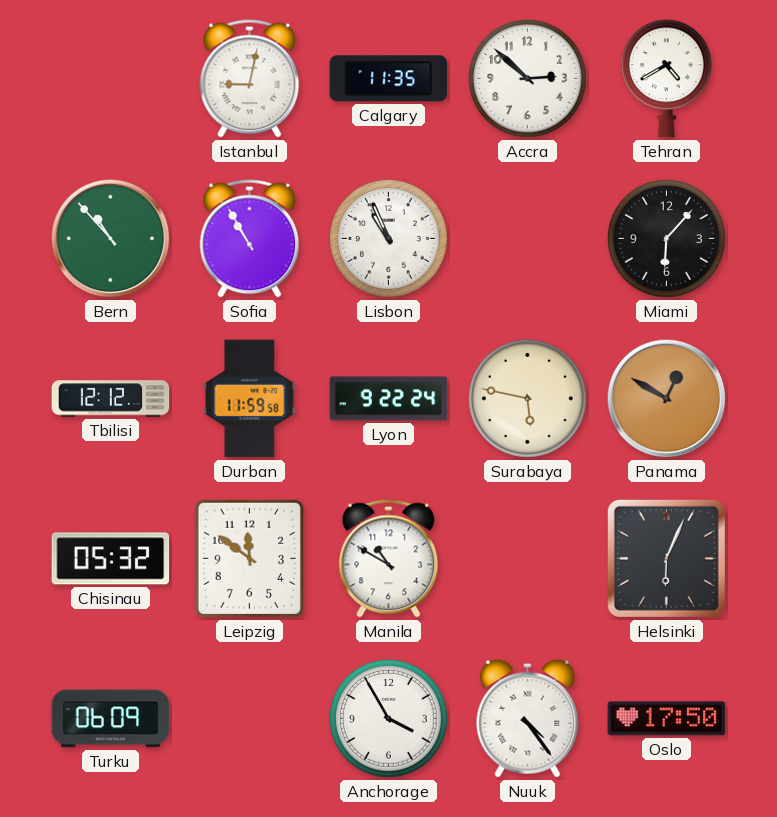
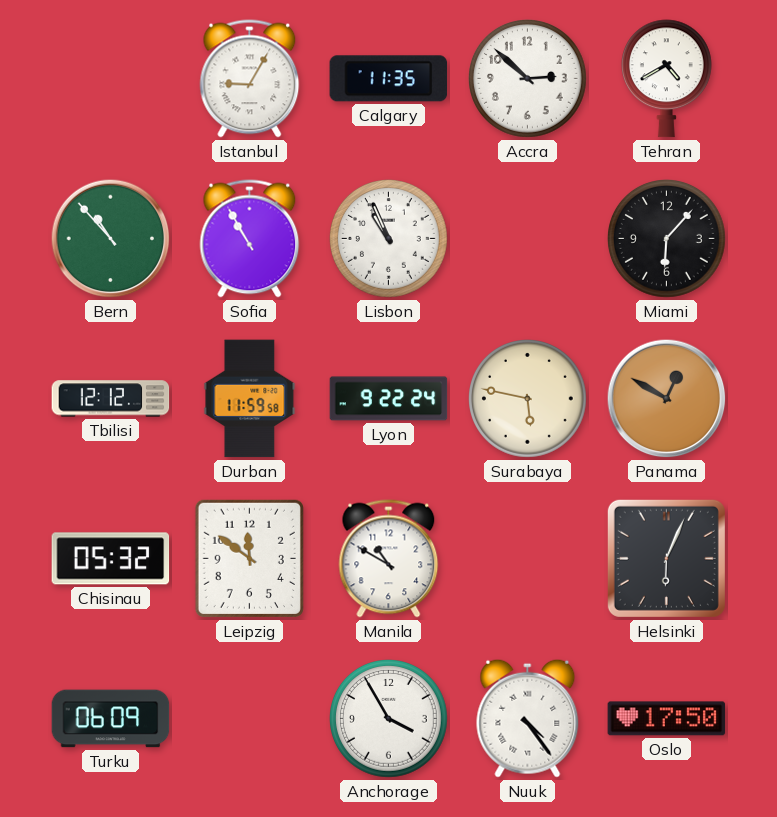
Istanbul: 9:02 -> 9:05
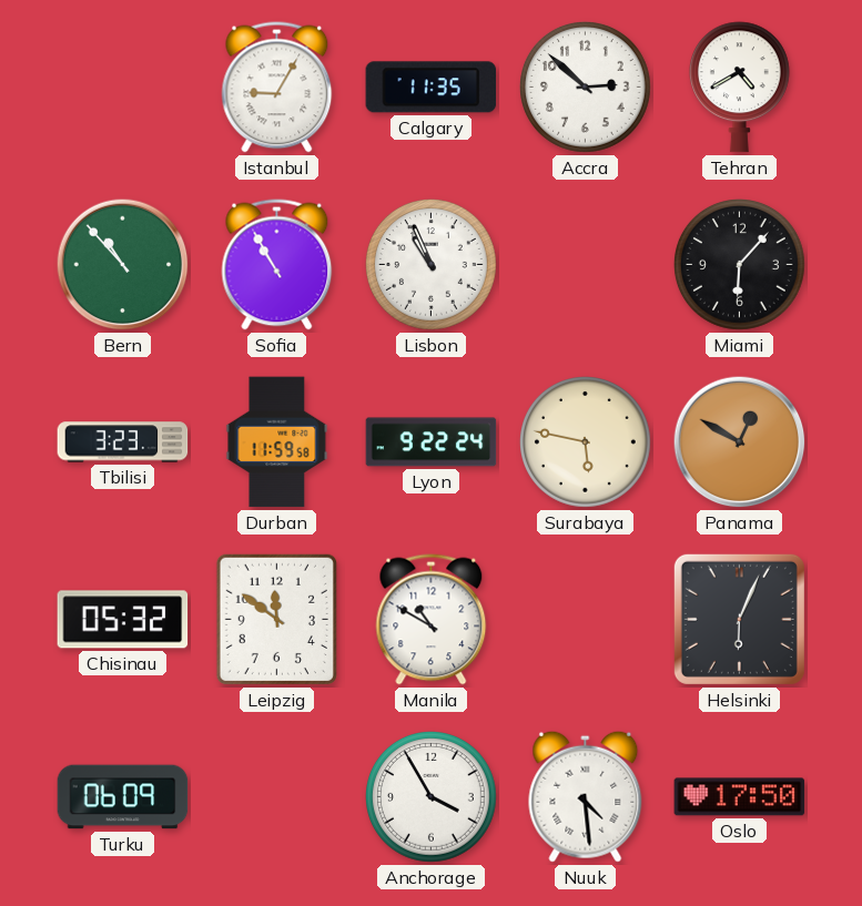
Tbilisi: 12:12 -> 3:23
Nuuk: 4:24 -> 4:29
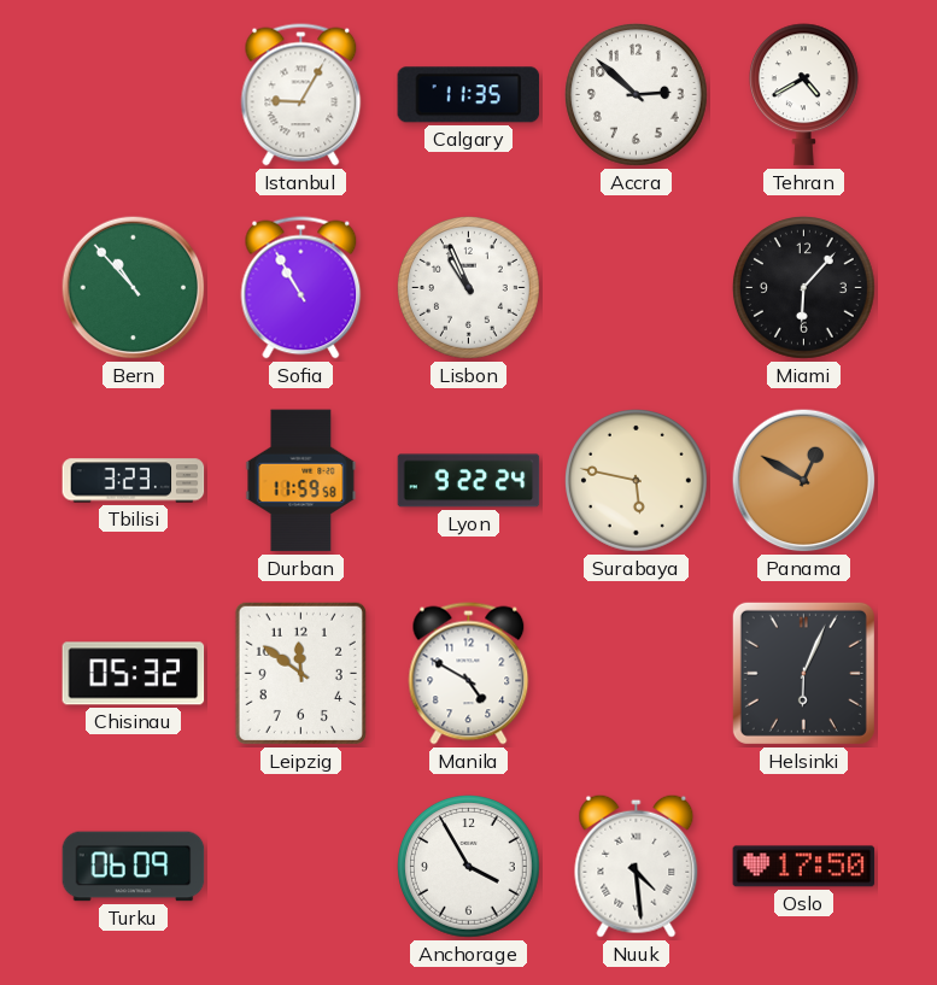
Manila: 10:50 -> 4:50
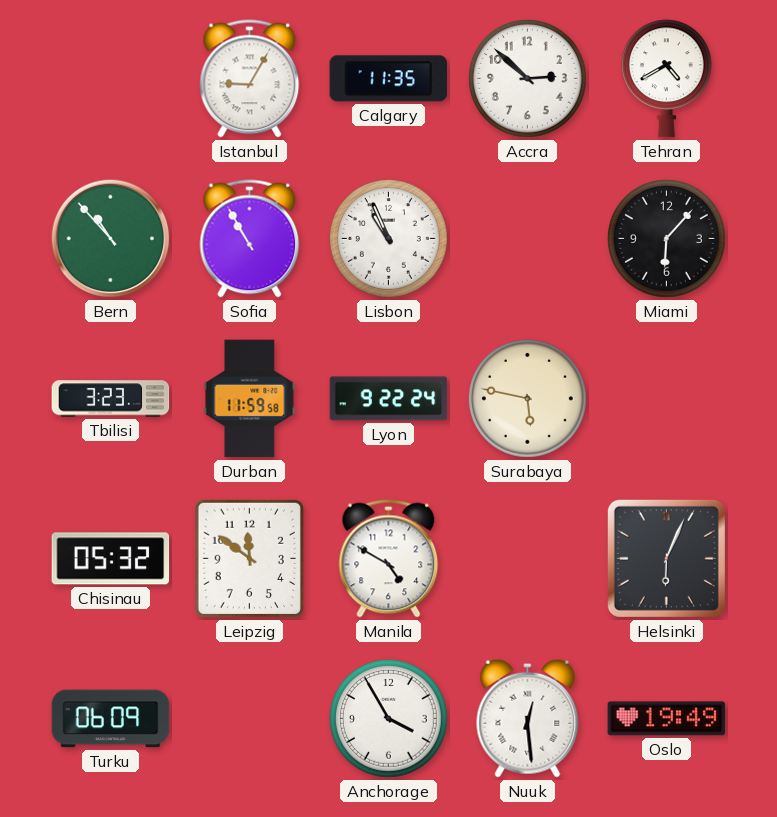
Panama: 12:50 -> none
Nuuk: 4:29 -> 12:29
Oslo: 17:50 -> 19:49
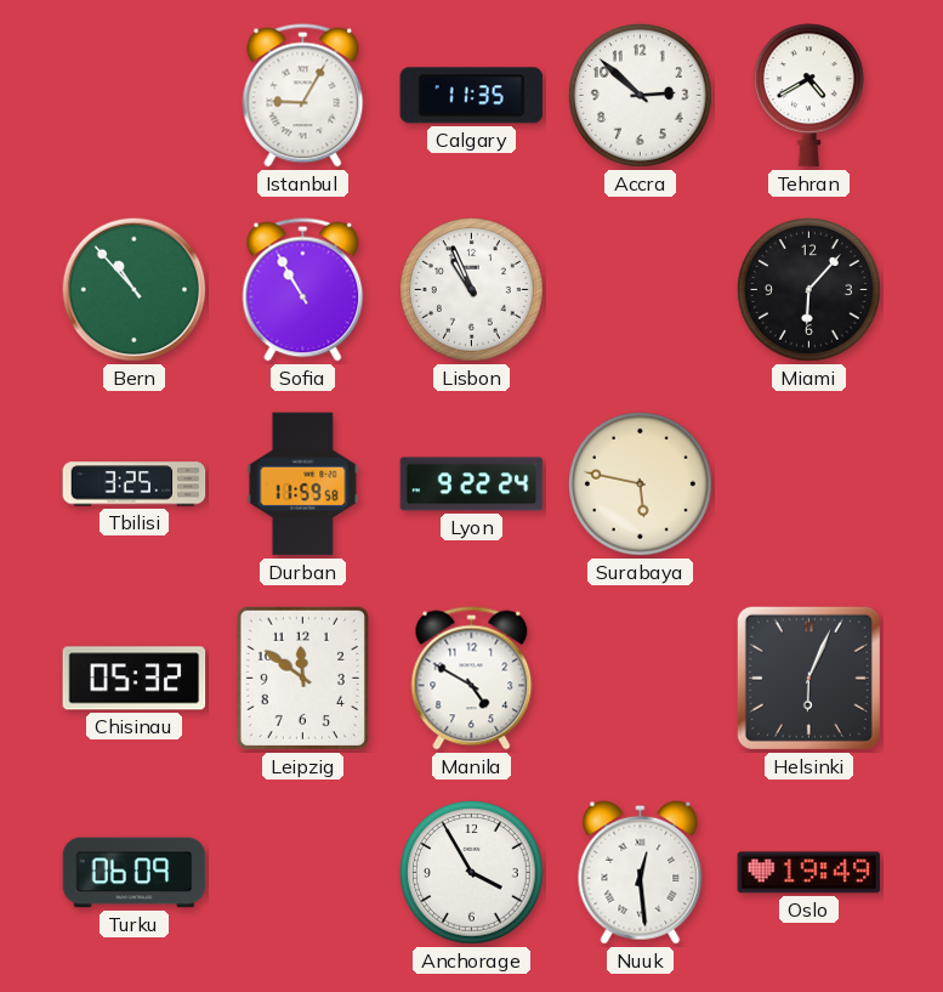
Tbilisi: 3:23 -> 3:25
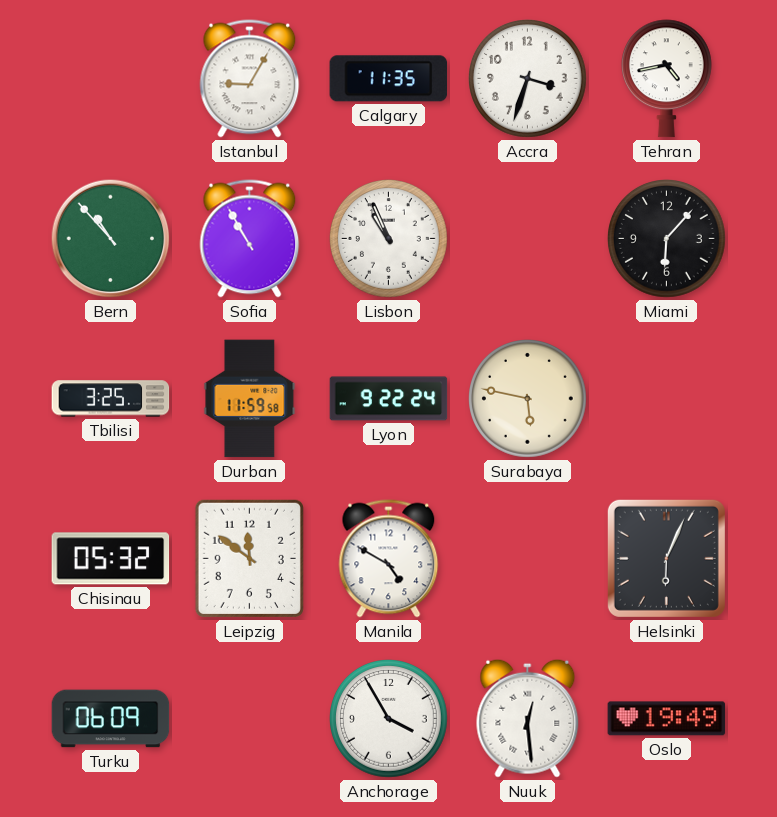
Accra: 2:52 -> 3:33
Tehran: 4:40 -> 4:43
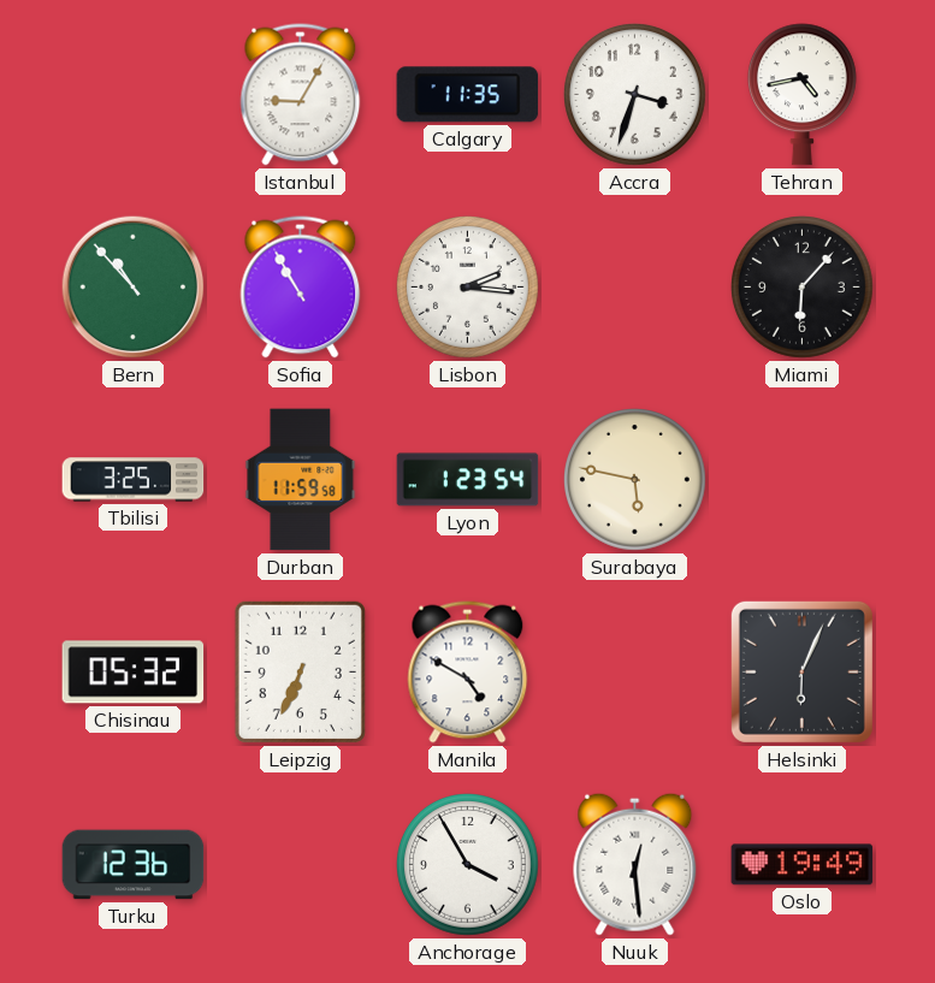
Lisbon: 10:56 -> 2:16
Lyon: 9:22 -> 1:23
Leipzig: 11:51 -> 6:34
Turku: 06:09 -> 12:36
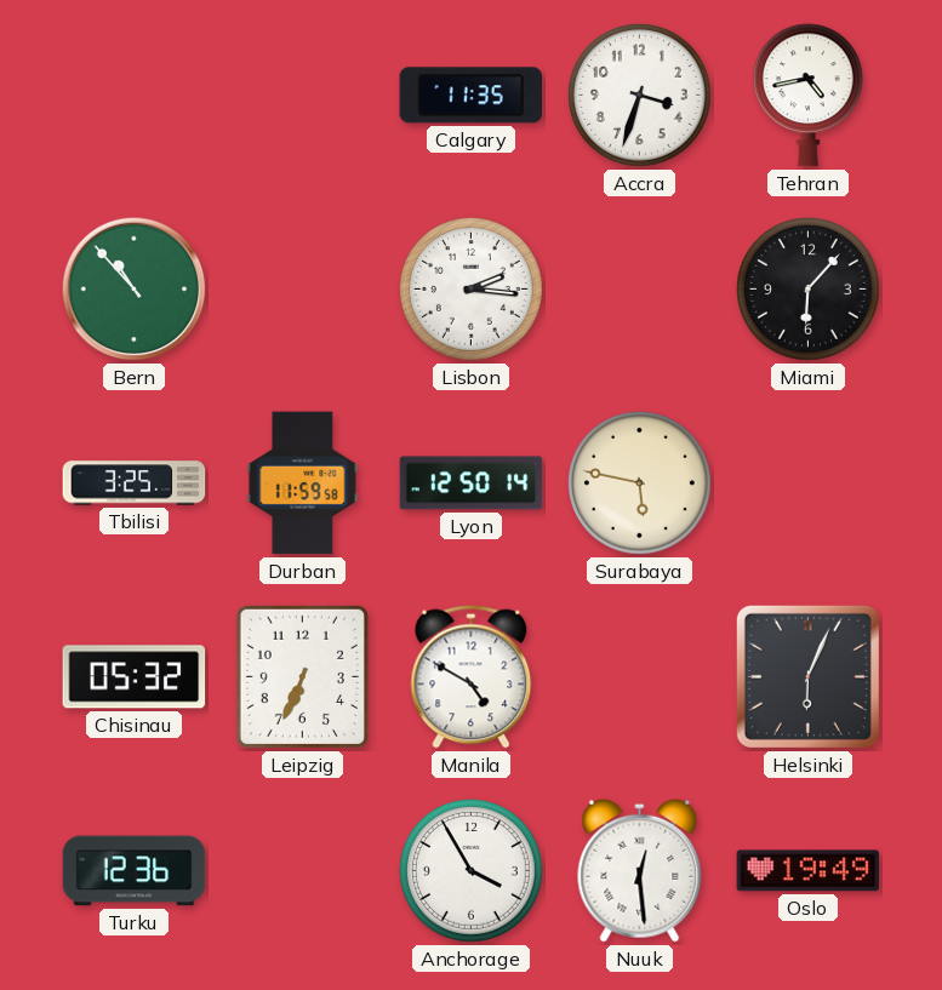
Istanbul: 9:05 -> none
Sofia: 10:55 -> none
Lyon: 1:23 -> 12:50
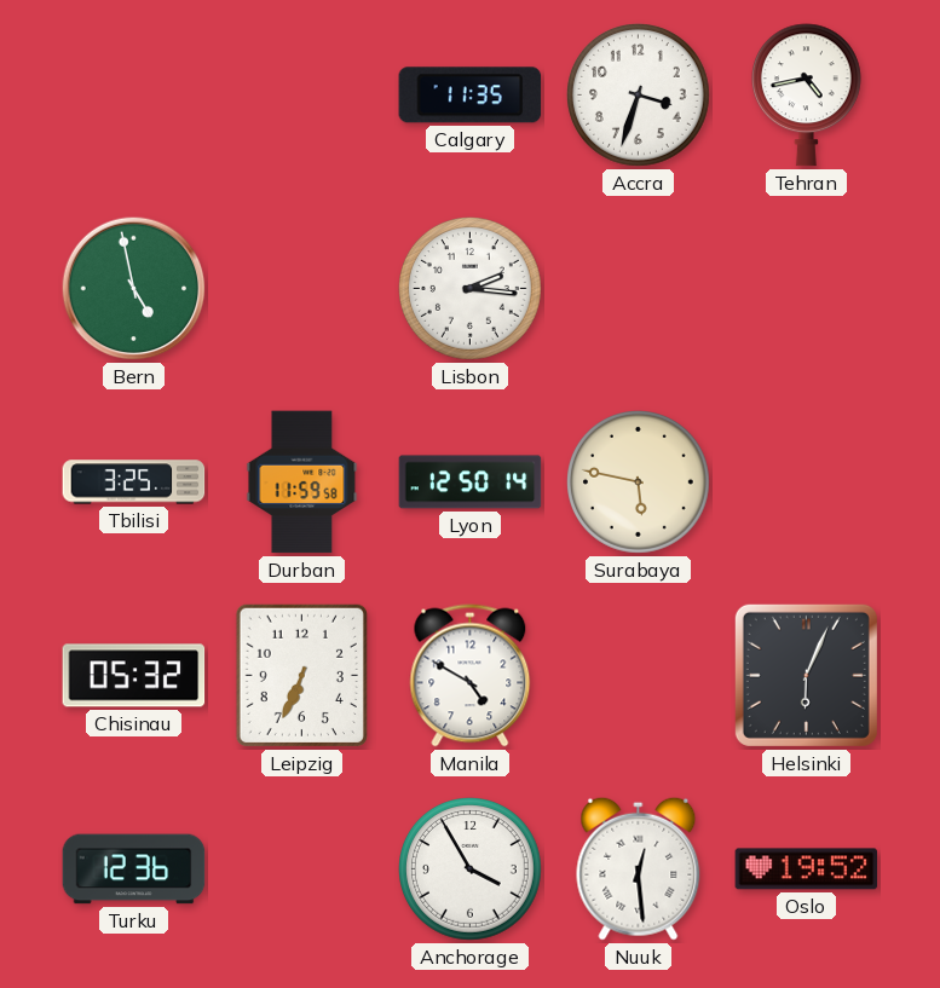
Bern: 10:53 -> 4:58
Miami: 6:07 -> none
Oslo: 19:49 -> 19:52
